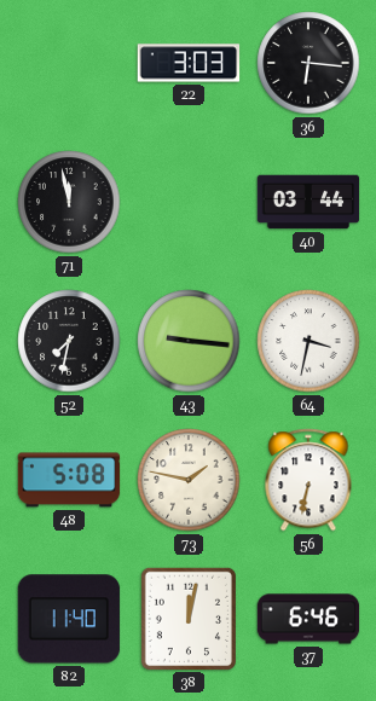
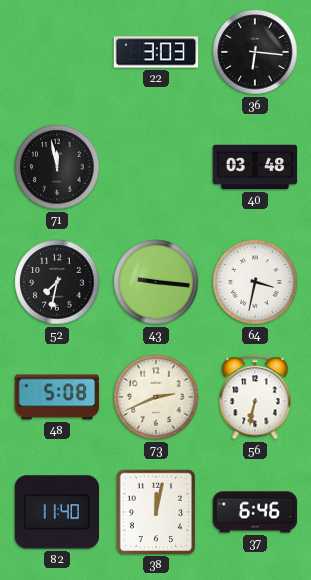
40: 03:44 -> 03:48
73: 1:47 -> 2:41
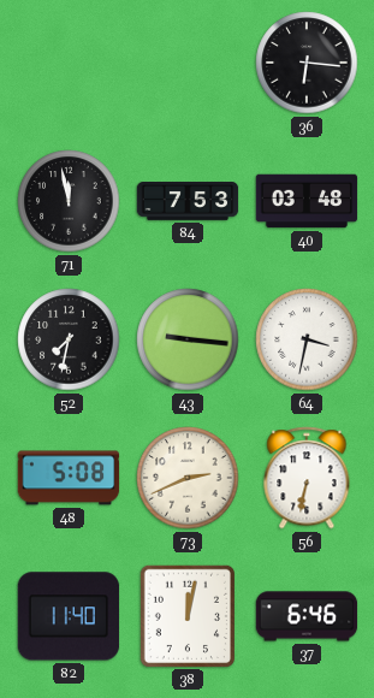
22: 3:03 -> none
84: none -> 7:53
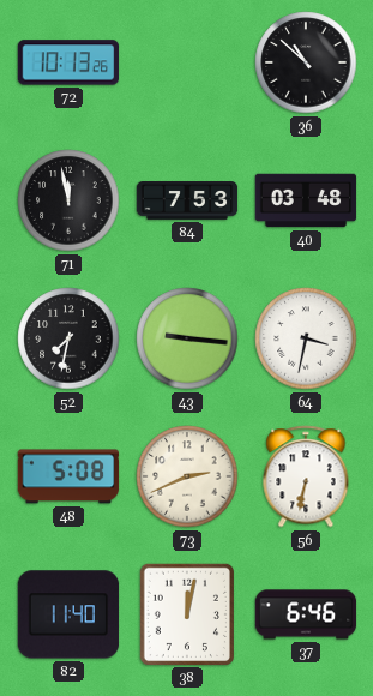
72: none -> 10:13
36: 6:16 -> 10:52
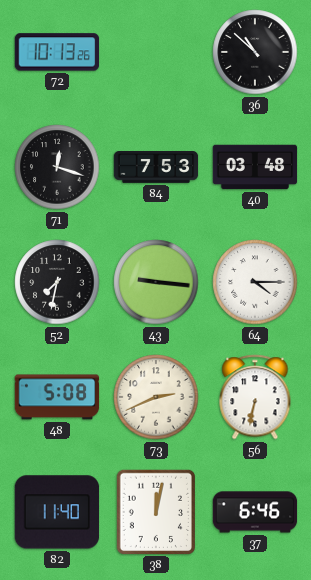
71: 11:58 -> 12:18
64: 3:32 -> 4:15
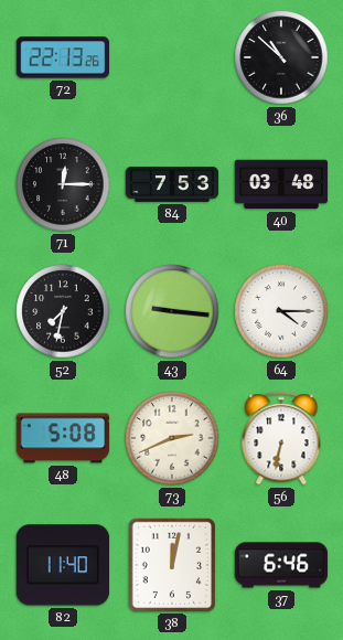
72: 10:13 -> 22:13
71: 12:18 -> 12:15
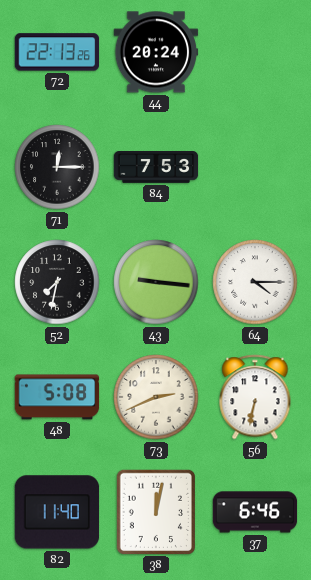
44: none -> 20:24
36: 10:52 -> none
40: 03:48 -> none
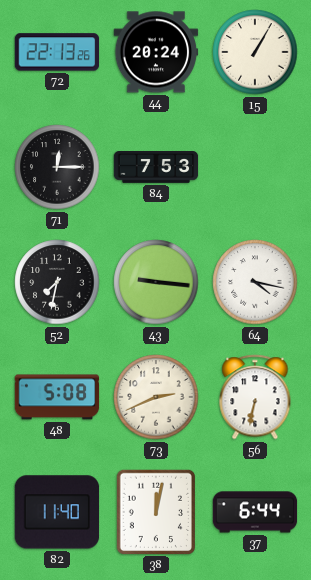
15: none -> 1:05
64: 4:15 -> 4:17
37: 6:46 -> 6:44
